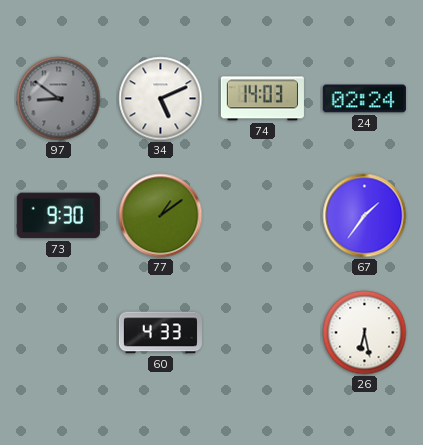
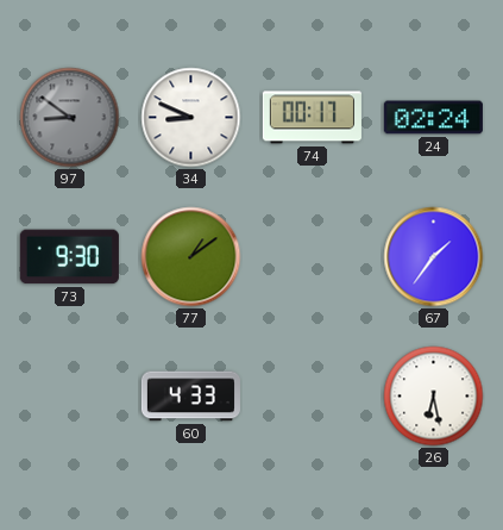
34: 5:11 -> 8:49
74: 14:03 -> 00:17
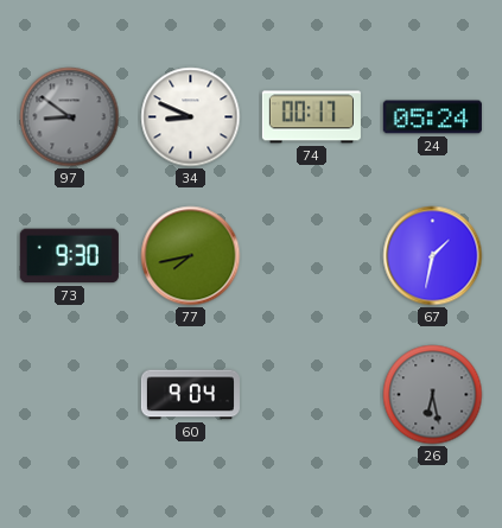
24: 02:24 -> 05:24
77: 1:09 -> 7:43
67: 1:36 -> 1:32
60: 4:33 -> 9:04
26 dial: white -> grey
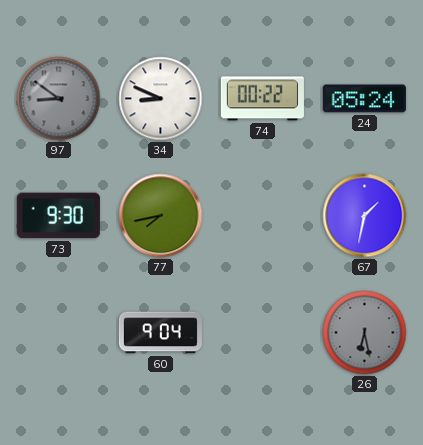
74: 00:17 -> 00:22
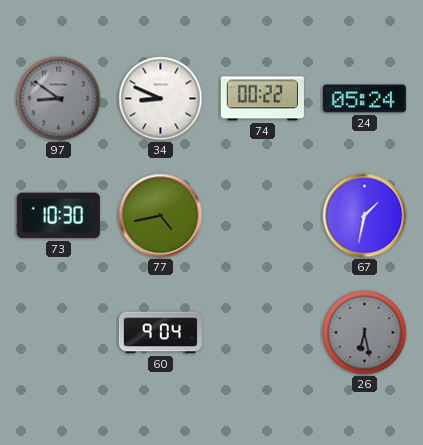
73: 9:30 -> 10:30
77: 7:43 -> 4:43
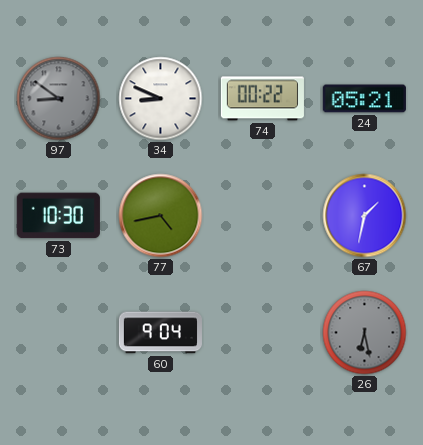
24: 05:24 -> 05:21
